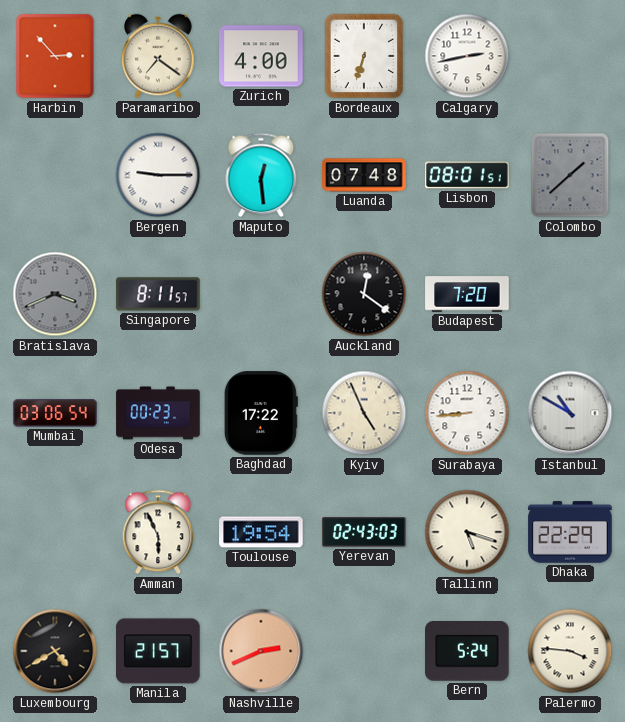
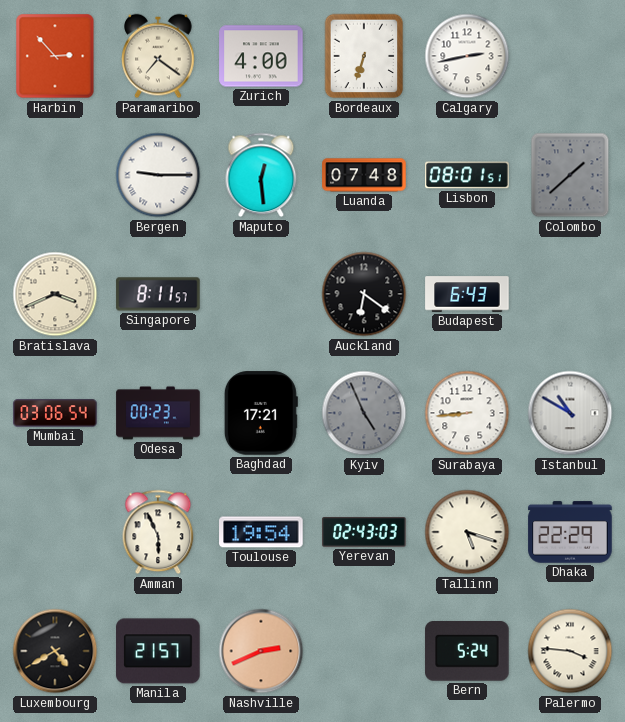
Bratislava dial: grey -> cream
Auckland: 12:21 -> 6:21
Budapest: 7:20 -> 6:43
Baghdad: 17:22 -> 17:21
Kyiv dial: cream -> grey
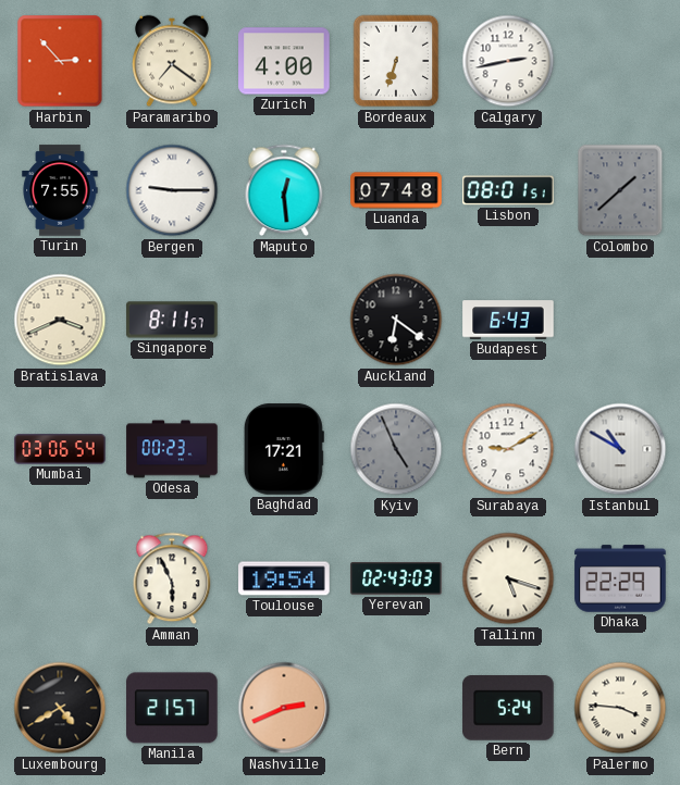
Turin: none -> 7:55
Surabaya: 8:44 -> 9:10
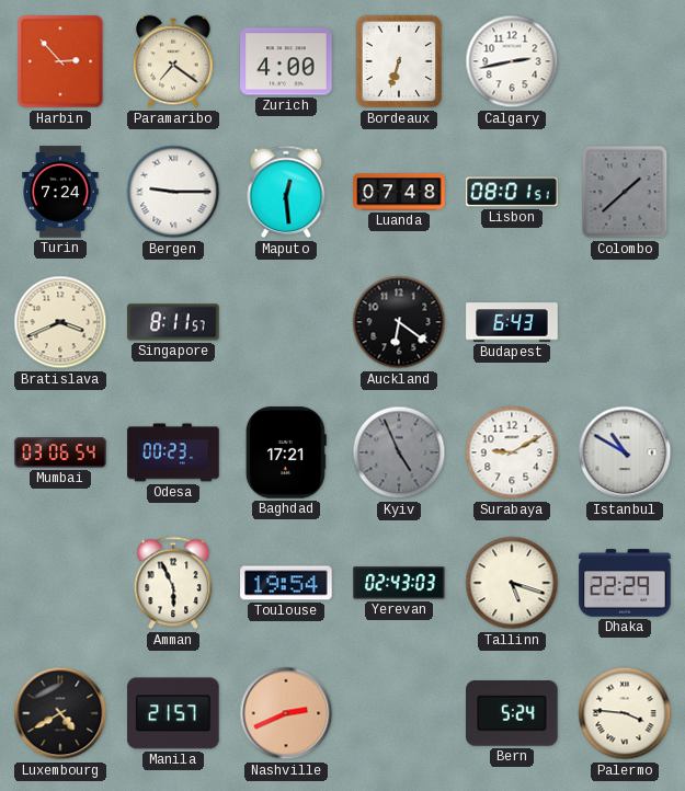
Turin: 7:55 -> 7:24
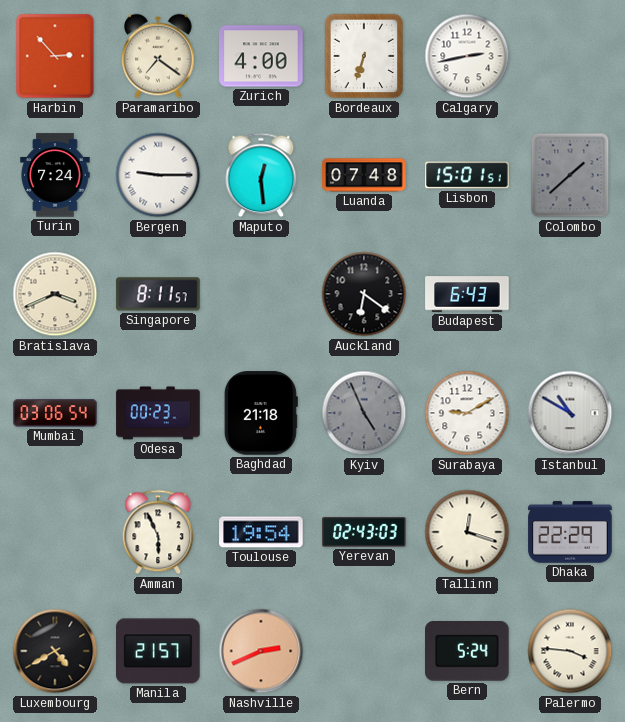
Lisbon: 08:01 -> 15:01
Baghdad: 17:21 -> 21:18
Tallinn: 5:18 -> 12:18
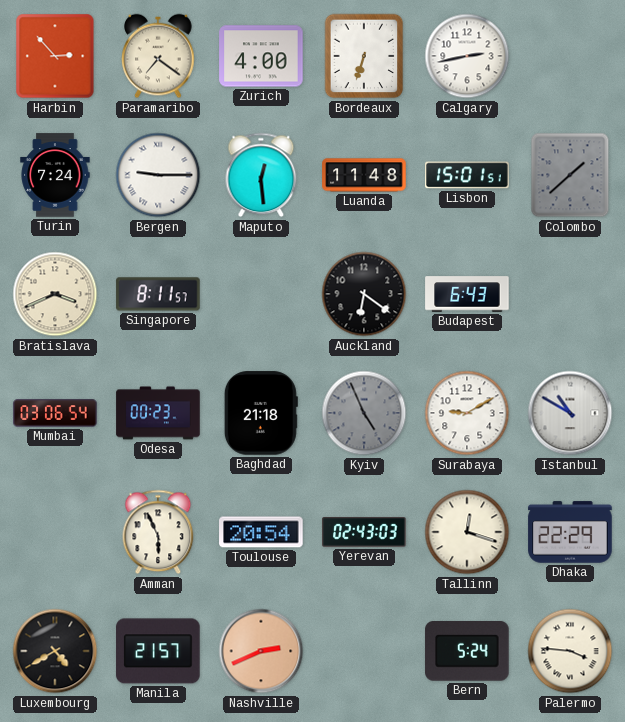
Luanda: 07:48 -> 11:48
Toulouse: 19:54 -> 20:54
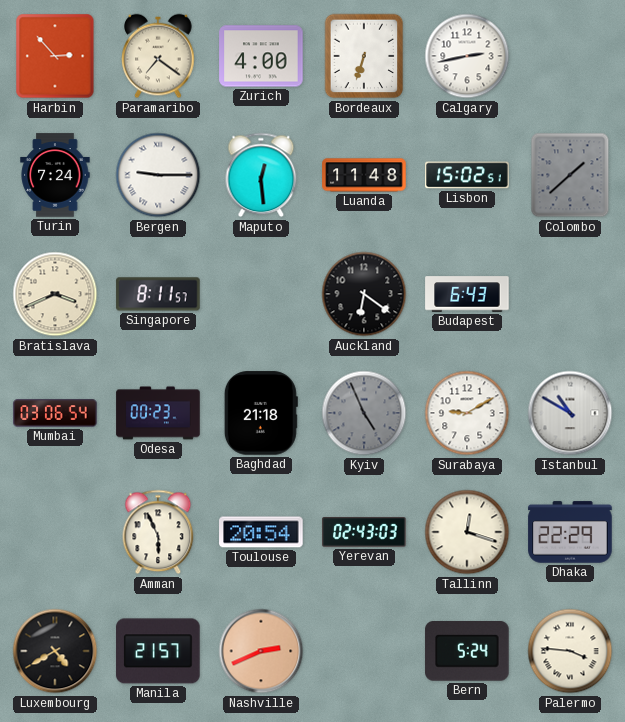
Lisbon: 15:01 -> 15:02
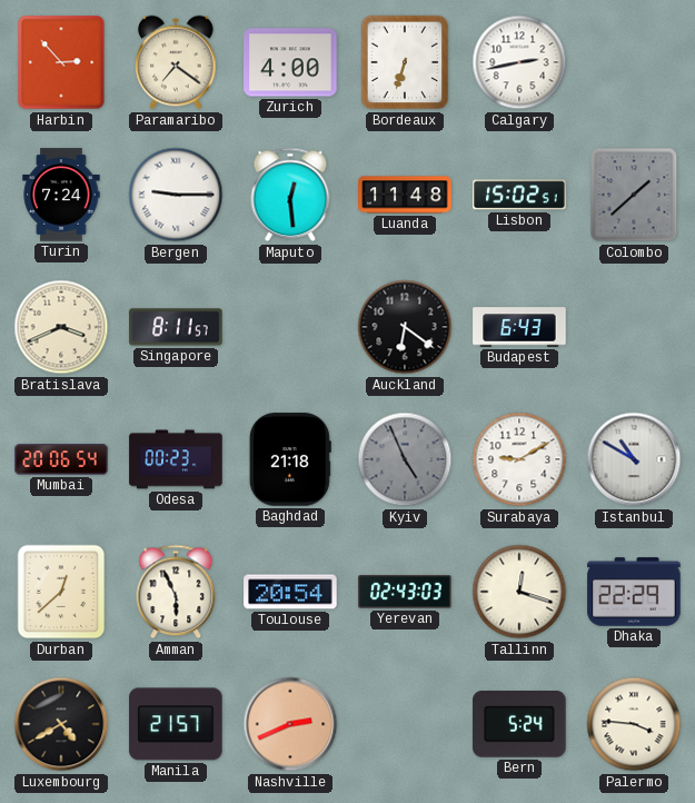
Mumbai: 03:06 -> 20:06
Durban: none -> 12:38
